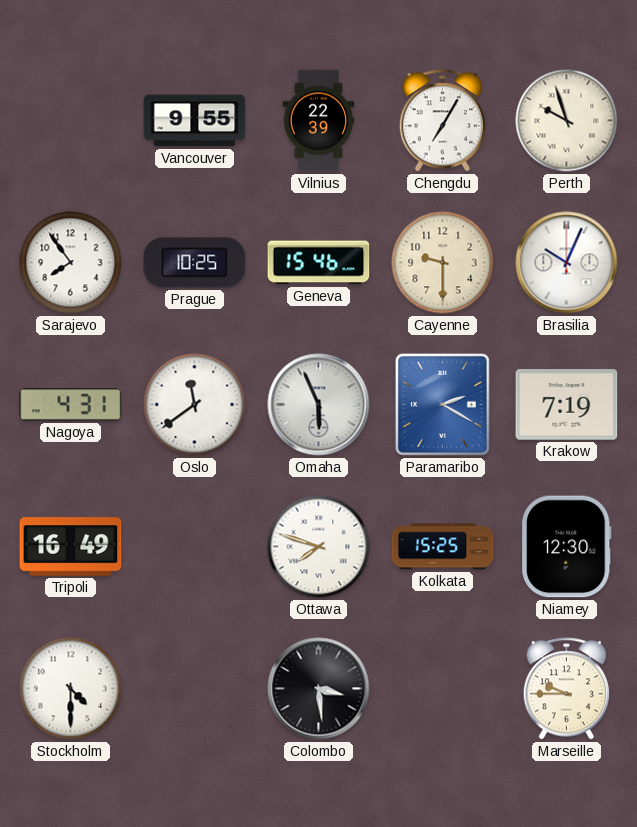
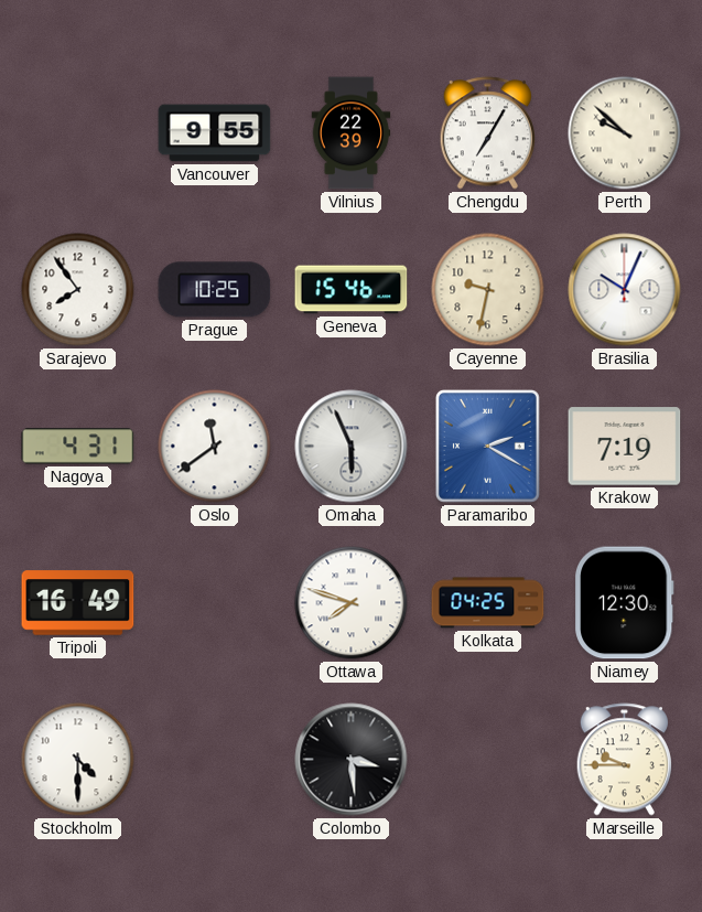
Perth: 9:57 -> 9:52
Cayenne: 9:30 -> 9:32
Kolkata: 15:25 -> 04:25
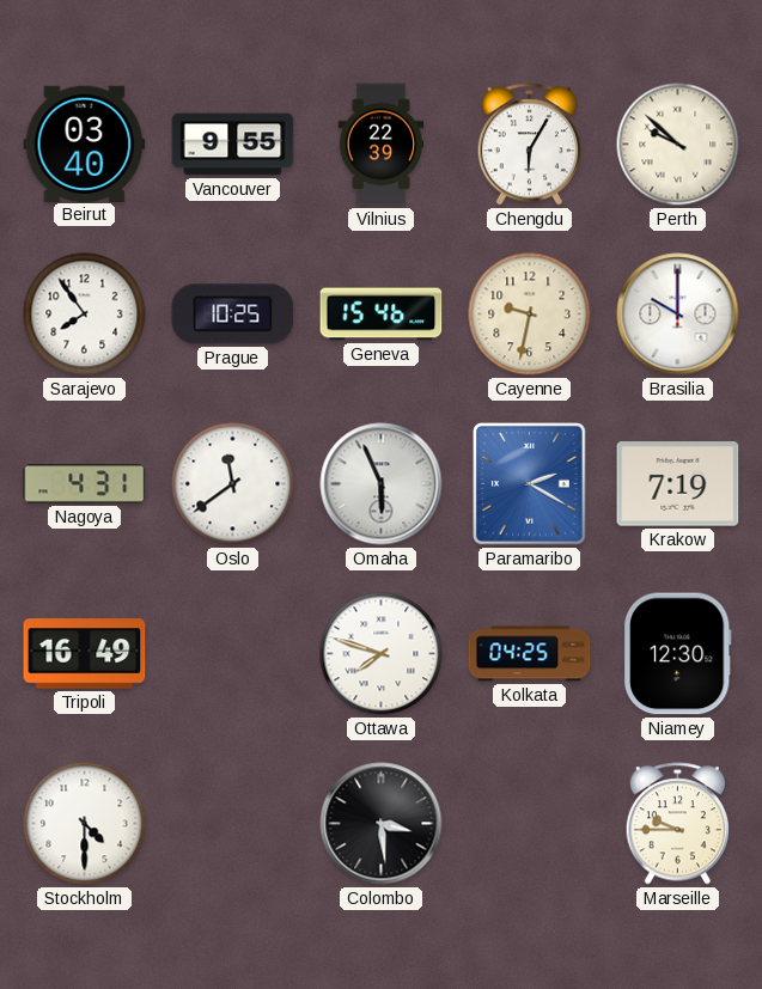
Beirut: none -> 03:40
Chengdu: 7:05 -> 6:05
Brasilia: 10:04 -> 10:00
